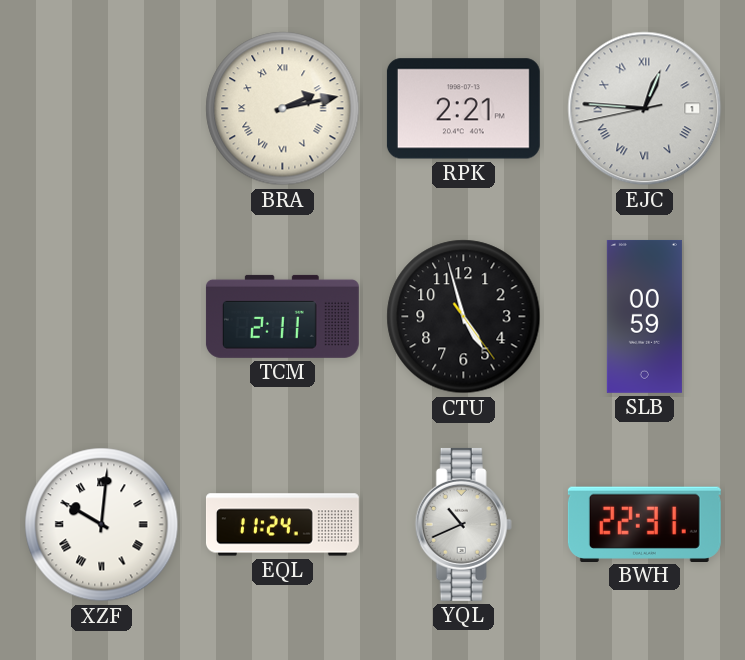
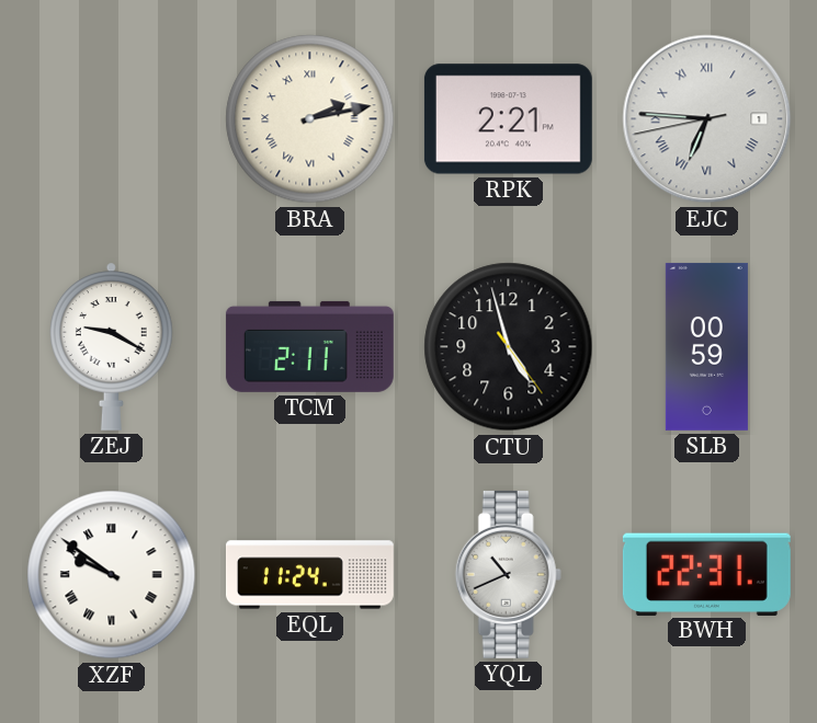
EJC: 12:45 -> 6:45
ZEJ: none -> 9:20
XZF: 10:01 -> 9:51
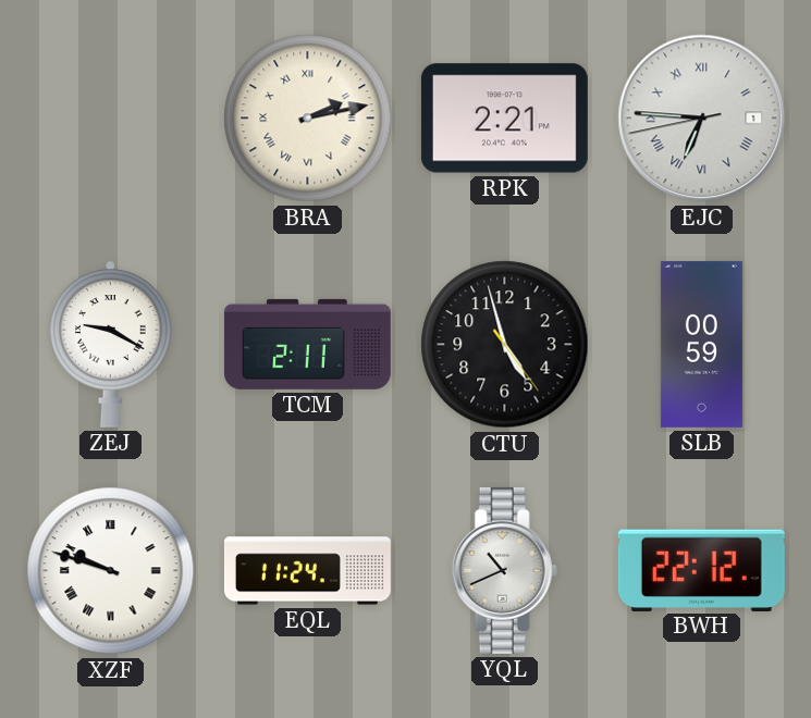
XZF: 9:51 -> 9:48
BWH: 22:31 -> 22:12
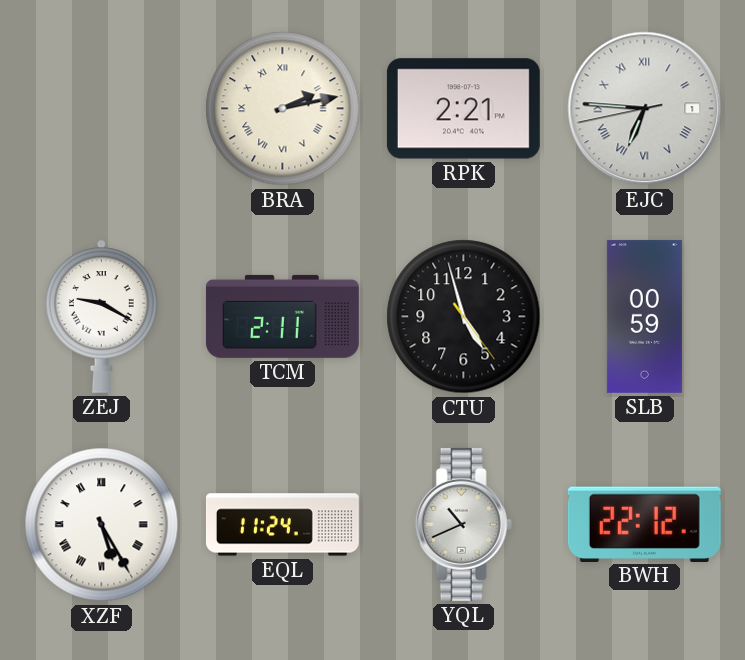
XZF: 9:48 -> 5:25
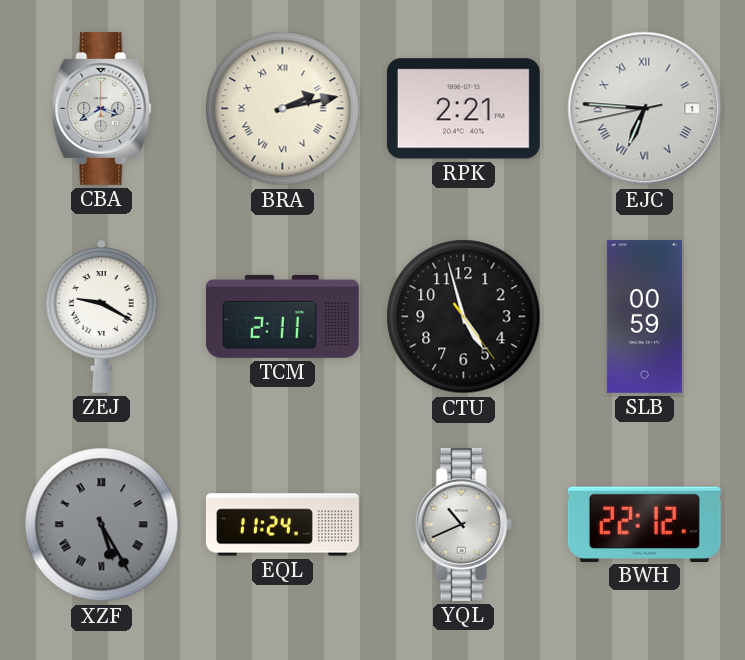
CBA: none -> 3:40
XZF dial: white -> grey
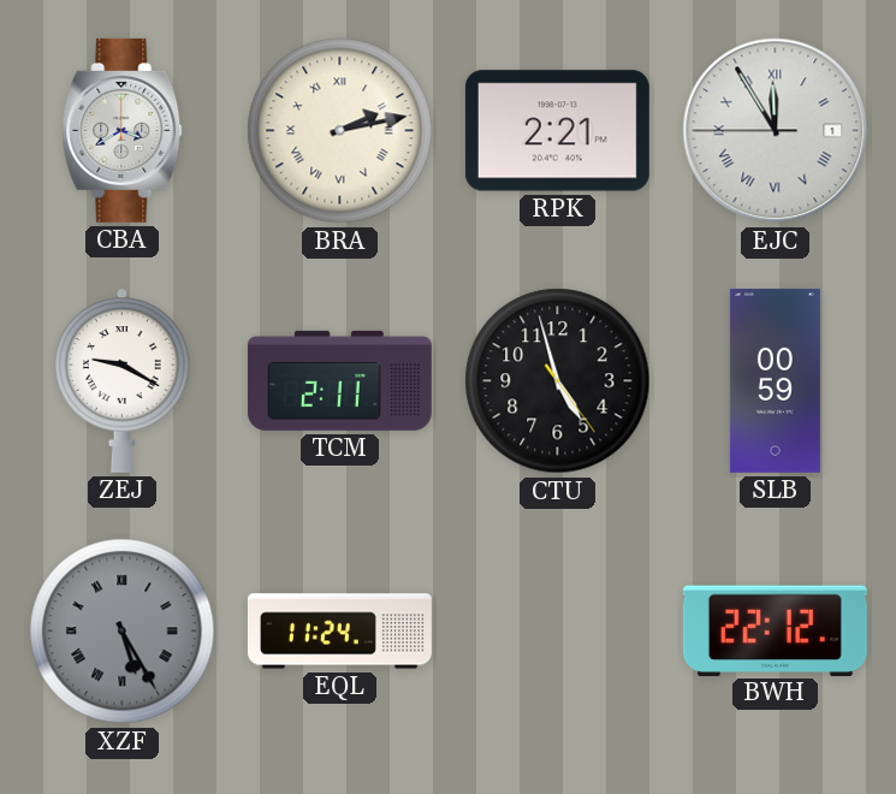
EJC: 6:45 -> 11:54
YQL: 10:41 -> none
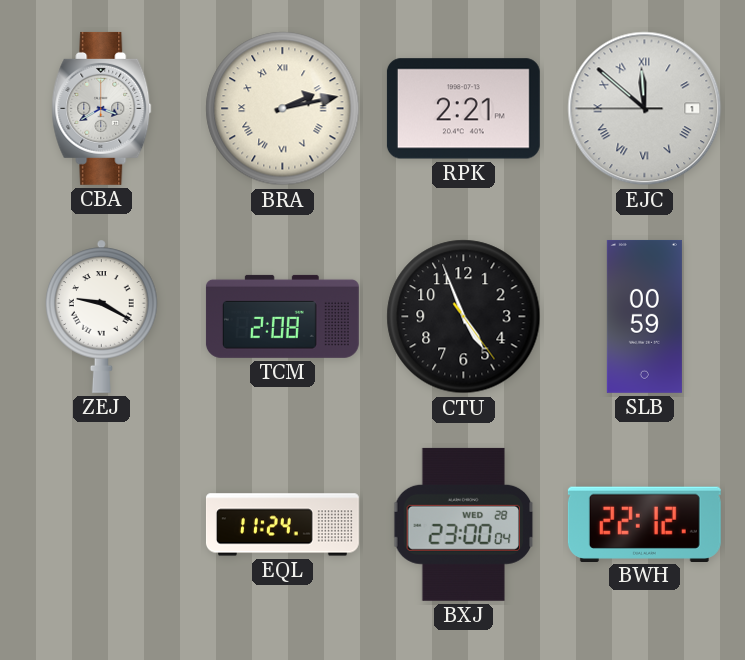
EJC: 11:54 -> 11:51
TCM: 2:11 -> 2:08
CTU: 4:57 -> 4:56
XZF: 5:25 -> none
BXJ: none -> 23:00
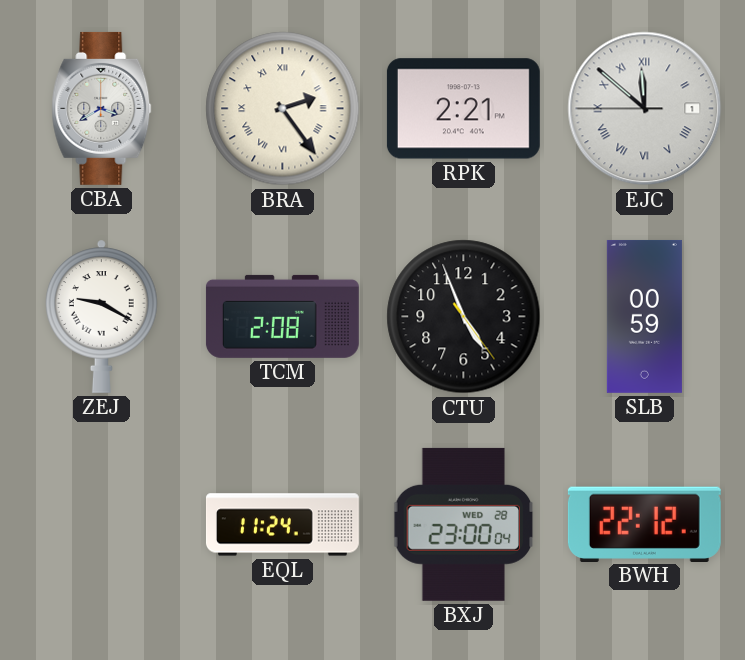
BRA: 2:13 -> 2:24
